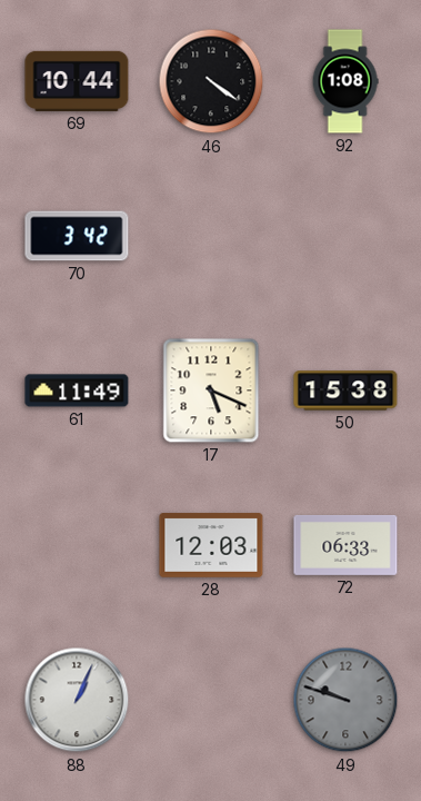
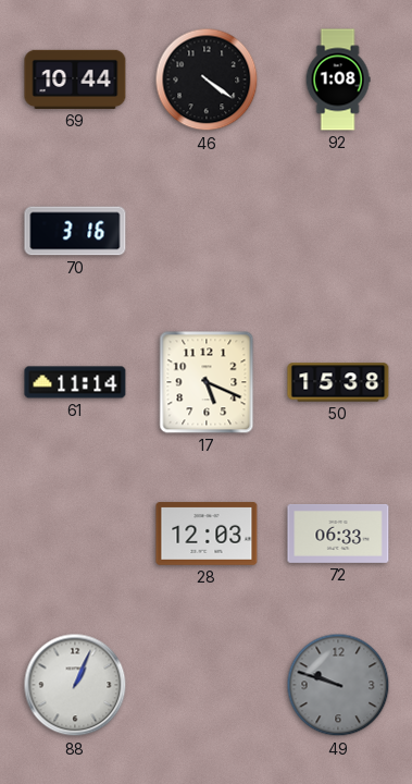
70: 3:42 -> 3:16
61: 11:49 -> 11:14
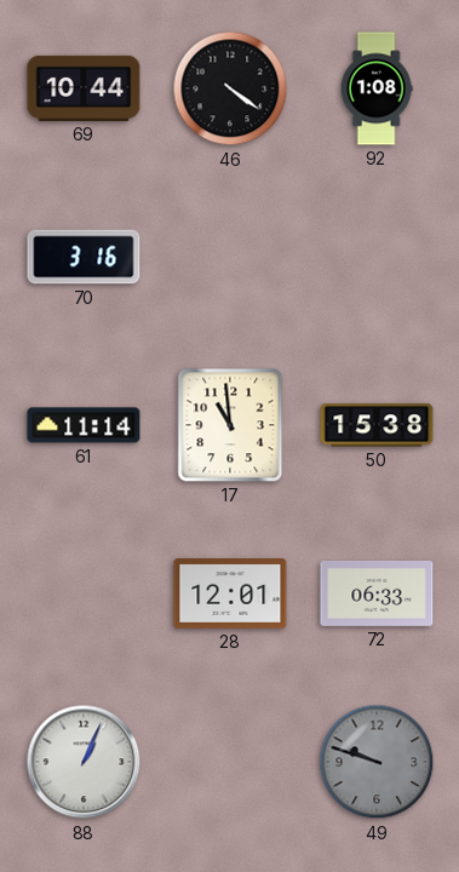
17: 5:19 -> 10:59
28: 12:03 -> 12:01
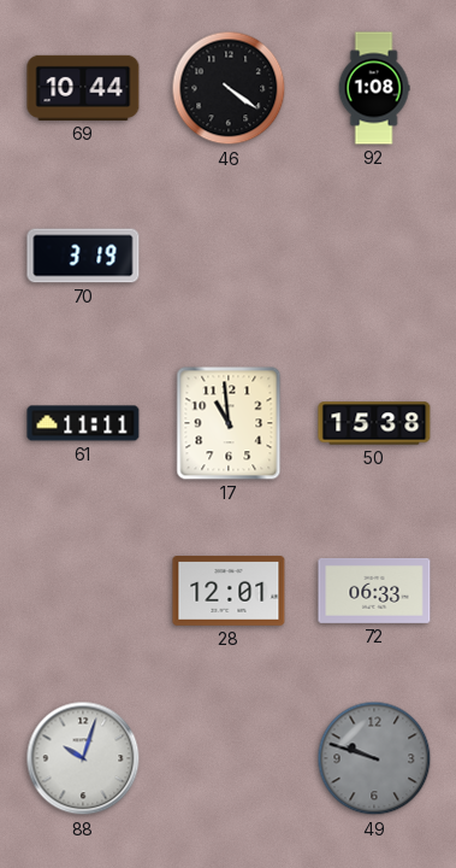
70: 3:16 -> 3:19
61: 11:14 -> 11:11
88: 1:04 -> 10:03
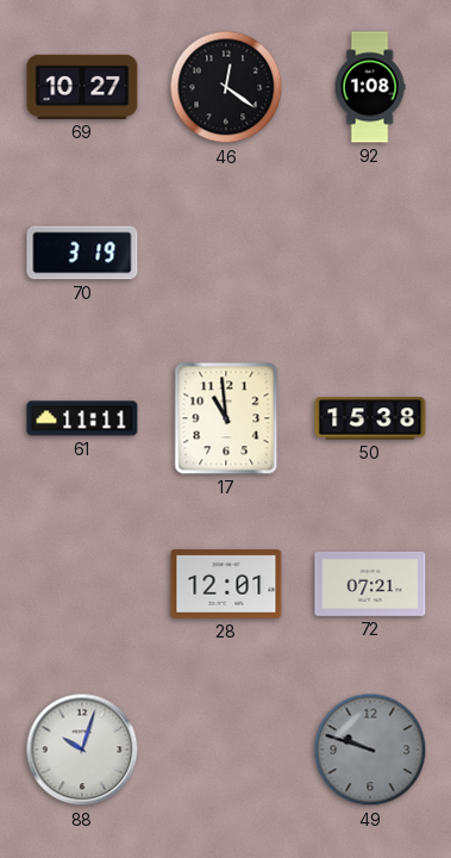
69: 10:44 -> 10:27
46: 4:21 -> 12:21
72: 06:33 -> 07:21
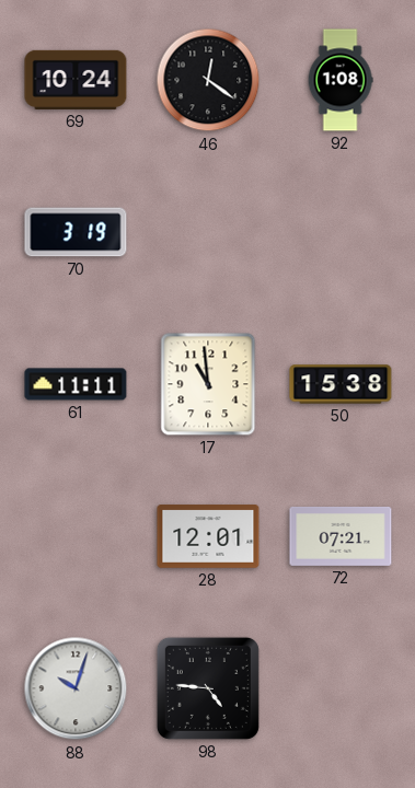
69: 10:27 -> 10:24
98: none -> 4:46
49: 9:48 -> none
